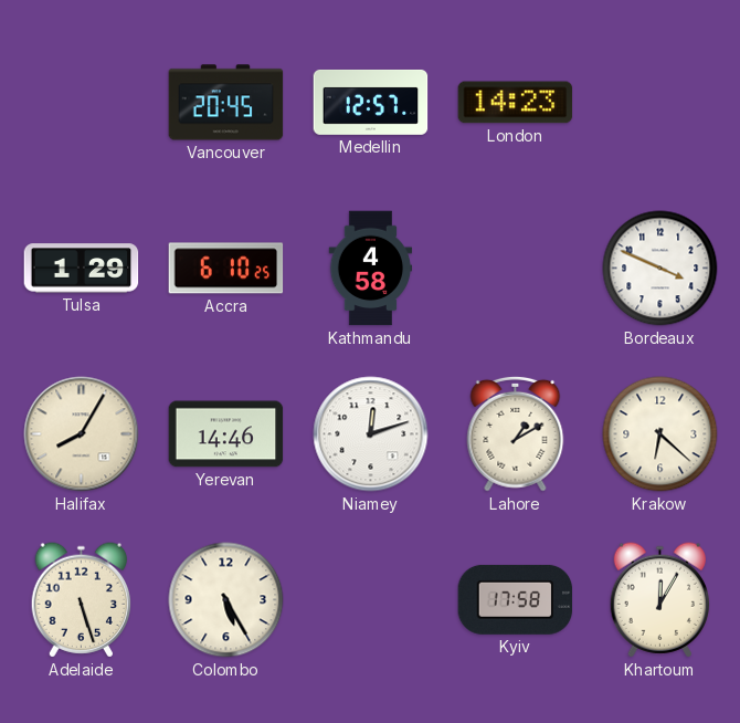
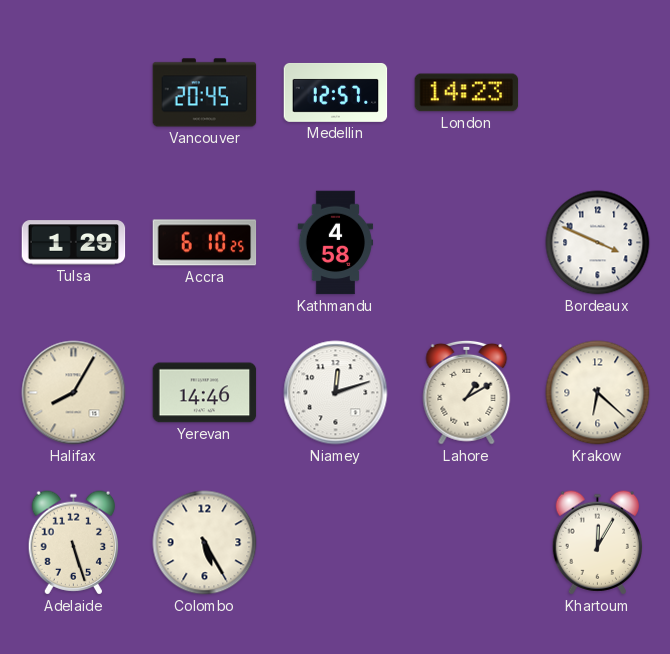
Kyiv: 17:58 -> none
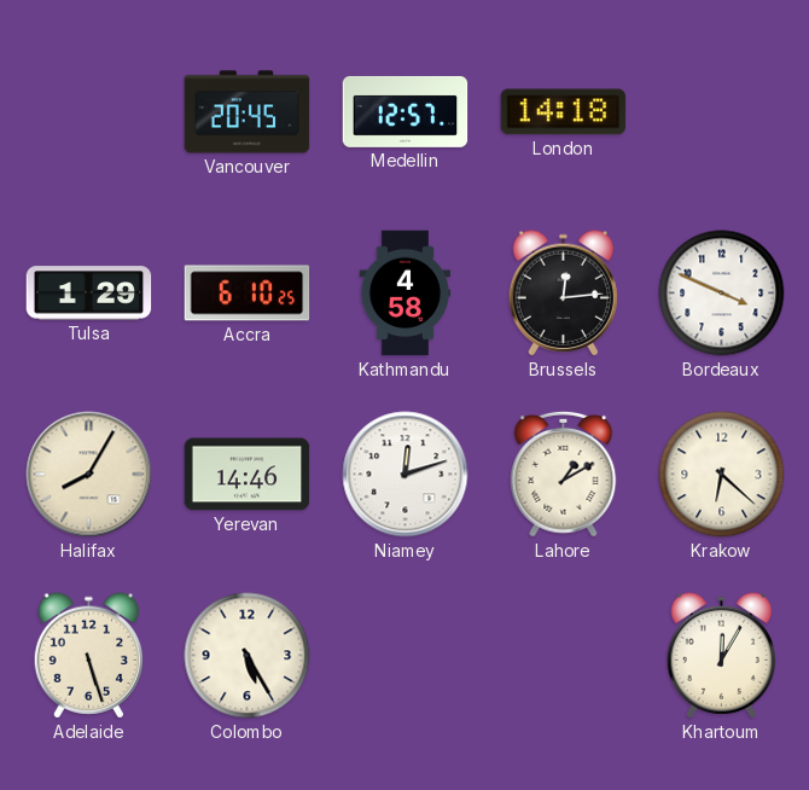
London: 14:23 -> 14:18
Brussels: none -> 12:14
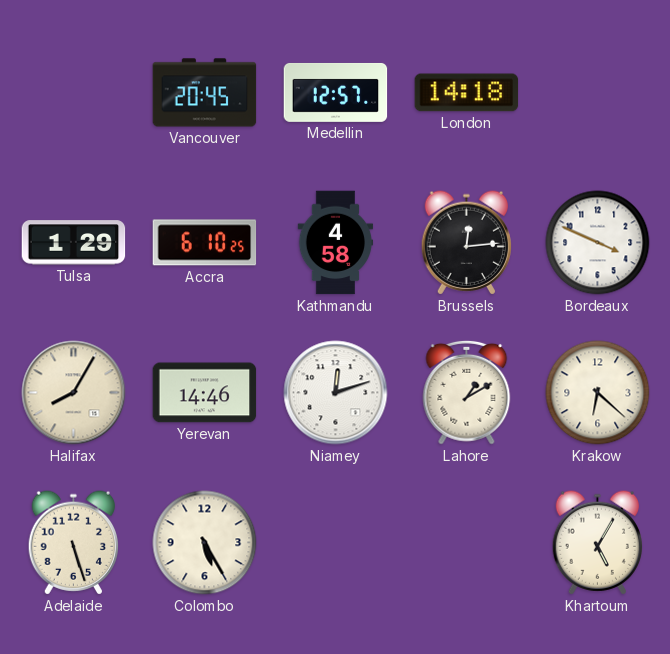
Khartoum: 12:05 -> 5:05
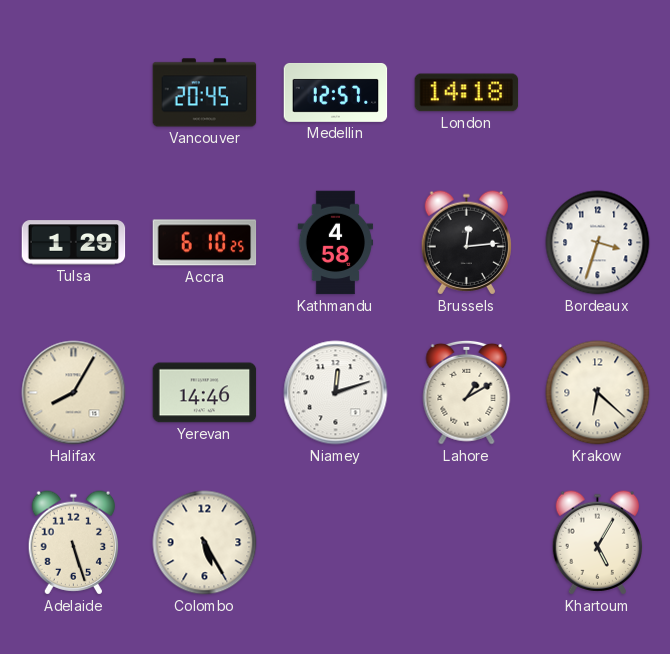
Bordeaux: 3:49 -> 3:33
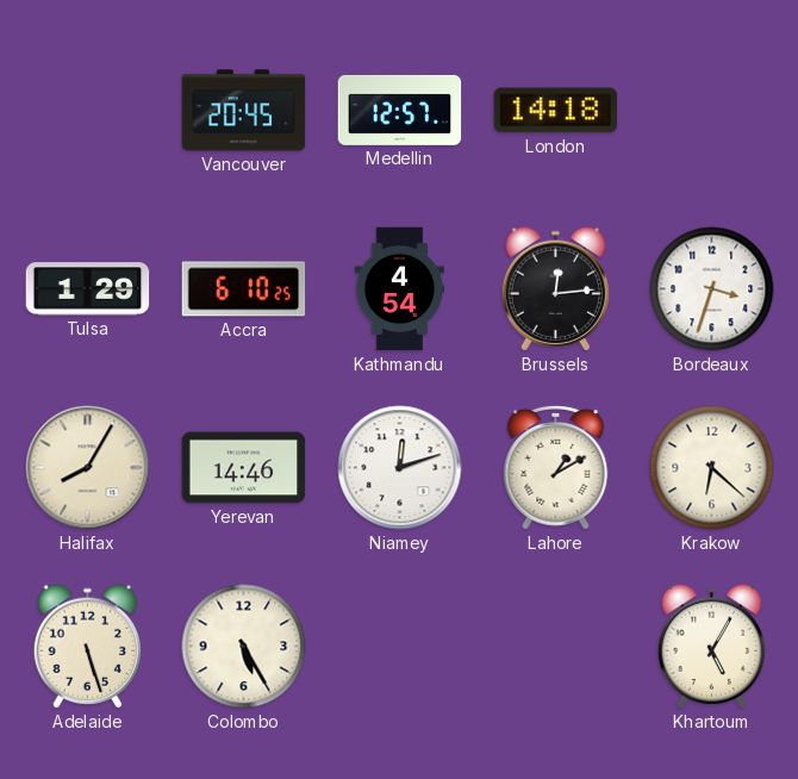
Kathmandu: 4:58 -> 4:54
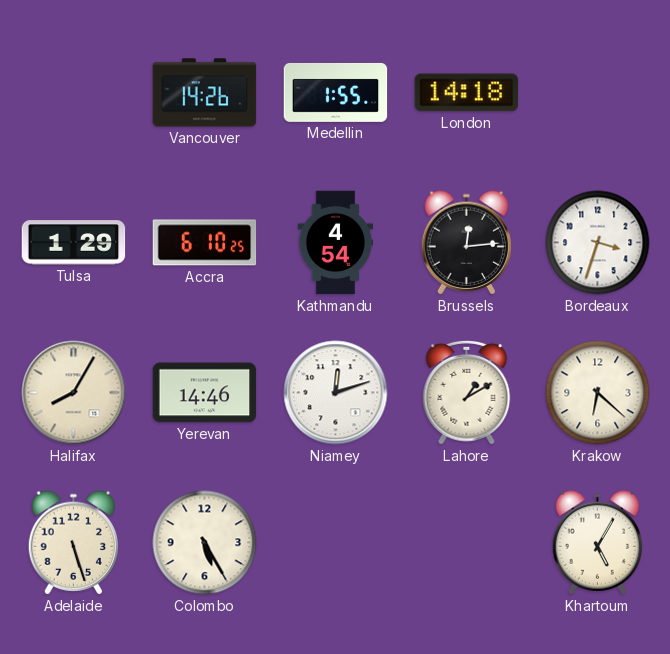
Vancouver: 20:45 -> 14:26
Medellin: 12:57 -> 1:55
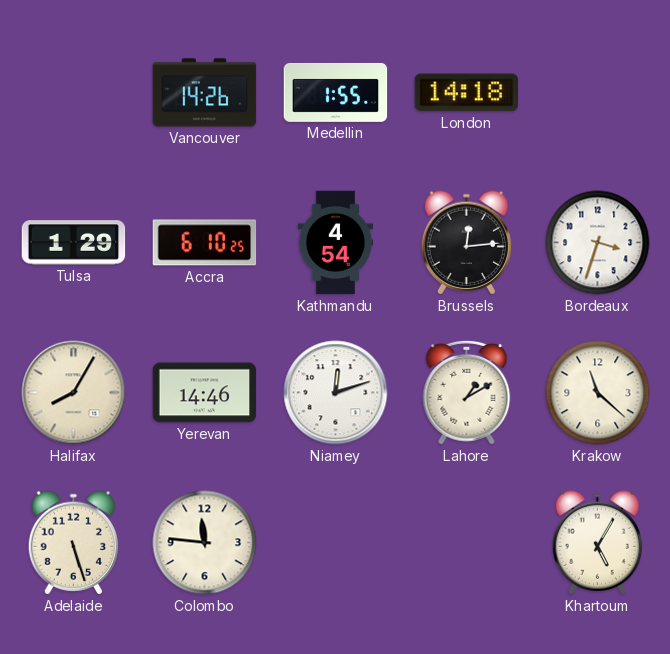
Krakow: 6:22 -> 11:22
Colombo: 5:25 -> 11:46
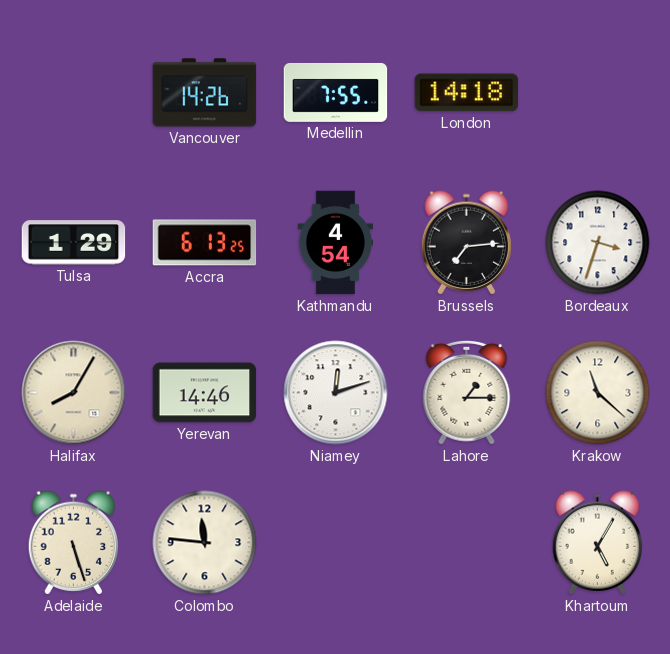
Medellin: 1:55 -> 7:55
Accra: 6:10 -> 6:13
Brussels: 12:14 -> 7:14
Lahore: 1:10 -> 1:15
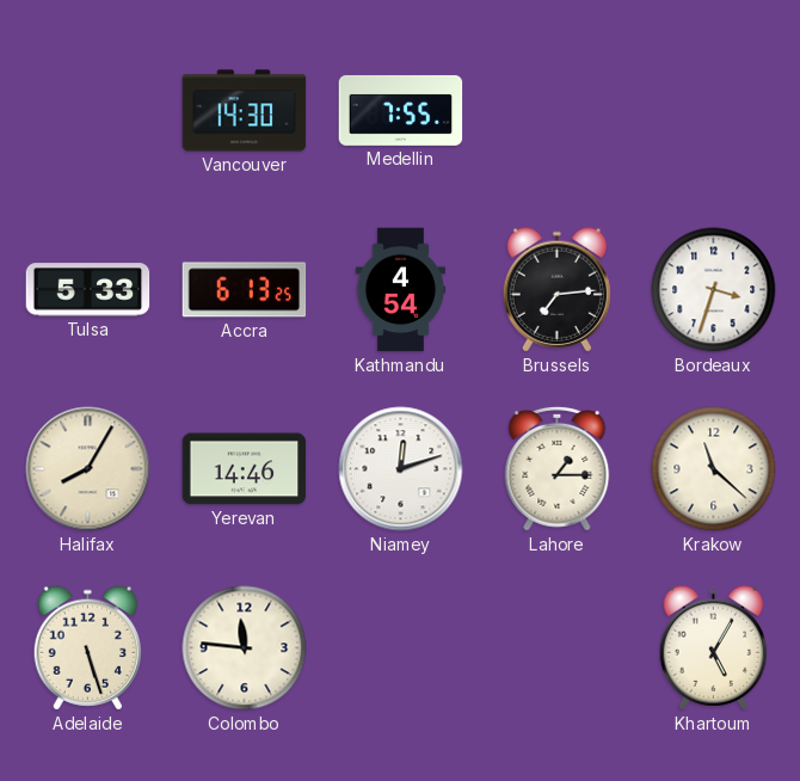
Vancouver: 14:26 -> 14:30
London: 14:18 -> none
Tulsa: 1:29 -> 5:33
